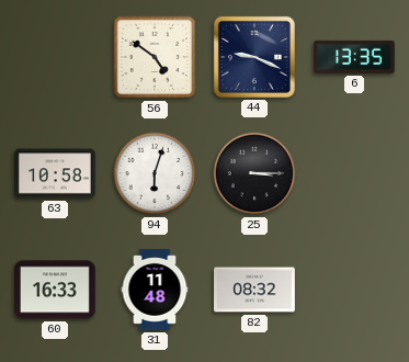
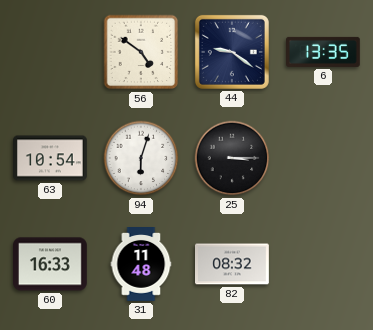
44: 9:19 -> 9:21
63: 10:58 -> 10:54
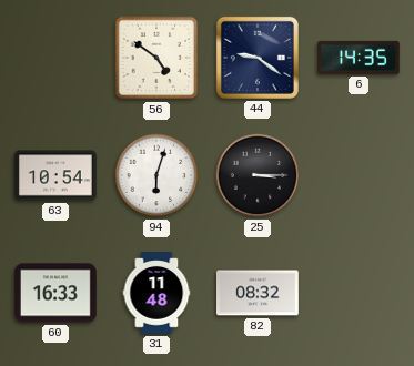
6: 13:35 -> 14:35
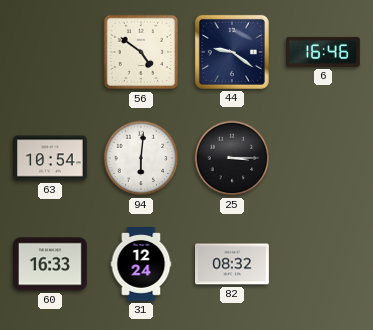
6: 14:35 -> 16:46
94: 6:03 -> 6:01
31: 11:48 -> 12:24
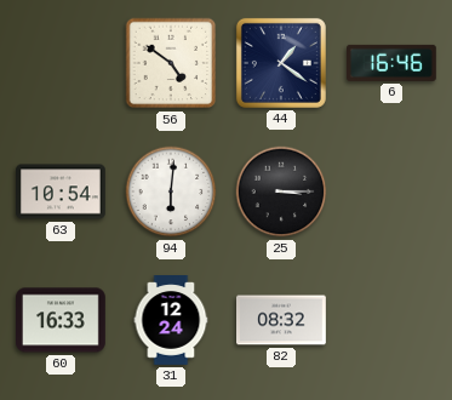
44: 9:21 -> 1:21
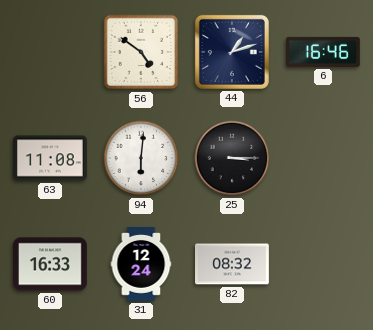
44: 1:21 -> 1:12
63: 10:54 -> 11:08
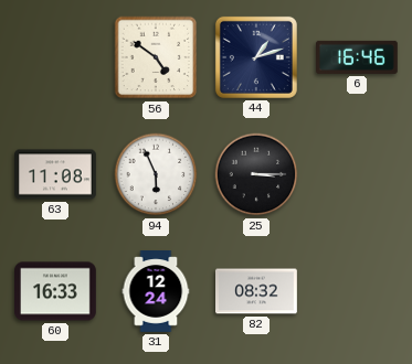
94: 6:01 -> 5:56
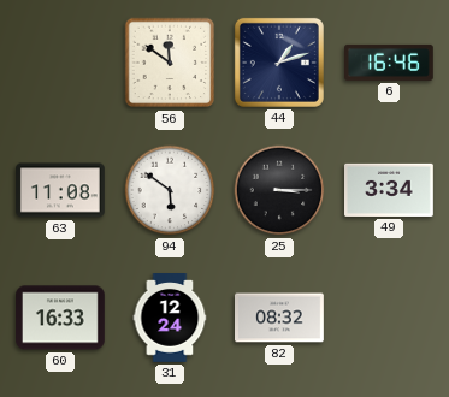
56: 4:51 -> 11:51
94: 5:56 -> 5:51
49: none -> 3:34
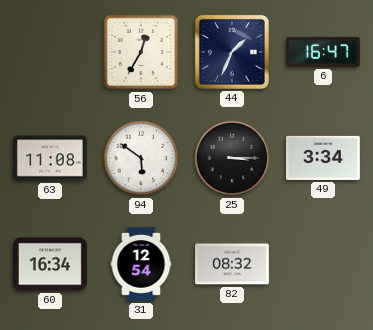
56: 11:51 -> 12:35
44: 1:12 -> 1:34
6: 16:46 -> 16:47
60: 16:33 -> 16:34
31: 12:24 -> 12:54
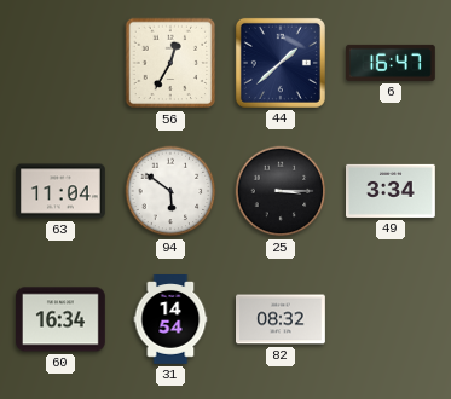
44: 1:34 -> 1:38
63: 11:08 -> 11:04
31: 12:54 -> 14:54
